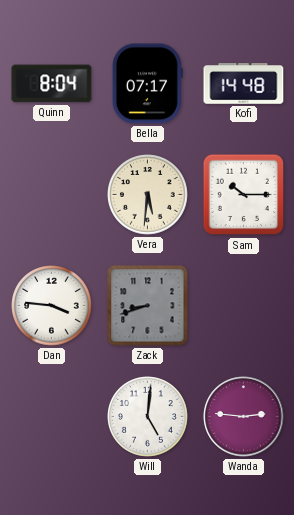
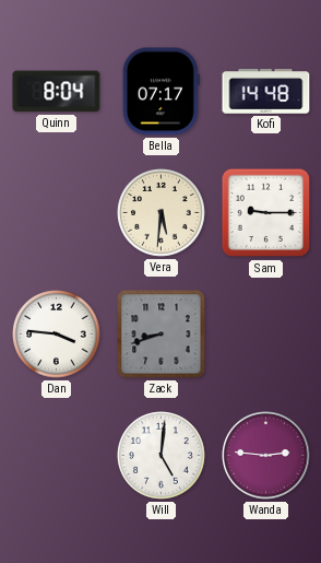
Sam: 10:15 -> 9:15
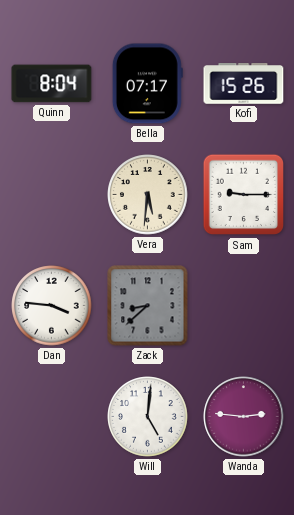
Kofi: 14:48 -> 15:26
Zack: 8:42 -> 8:38
